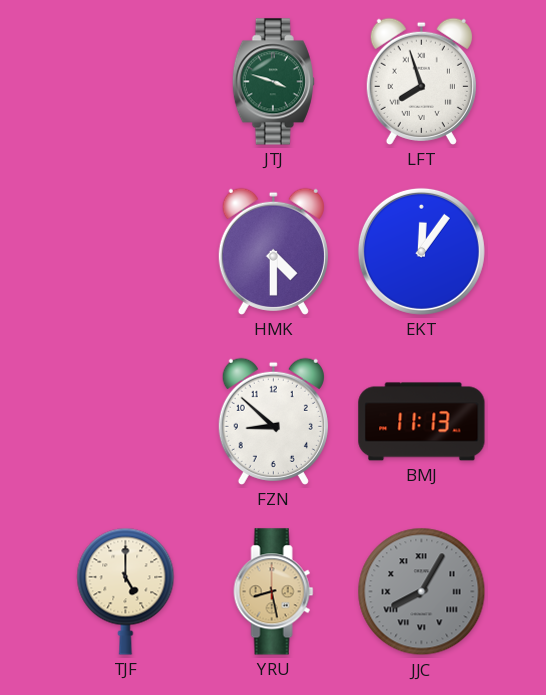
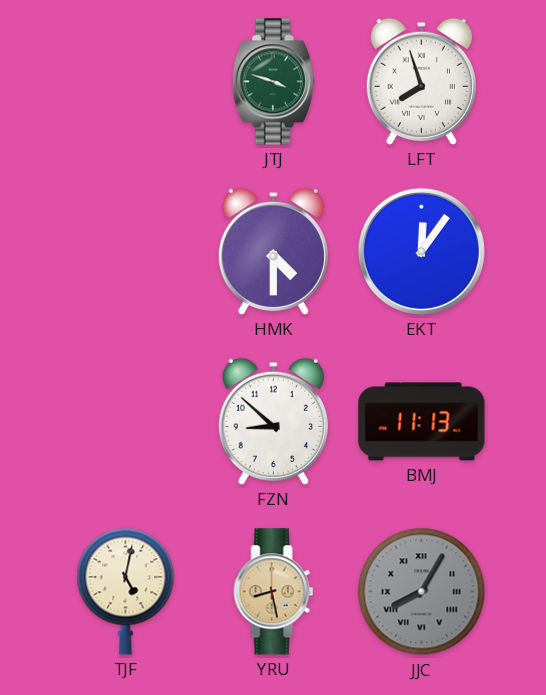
TJF: 5:00 -> 5:02
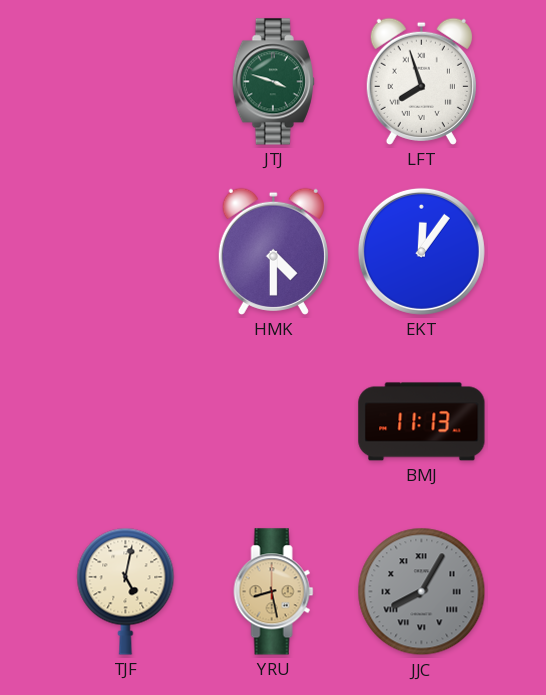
FZN: 8:52 -> none
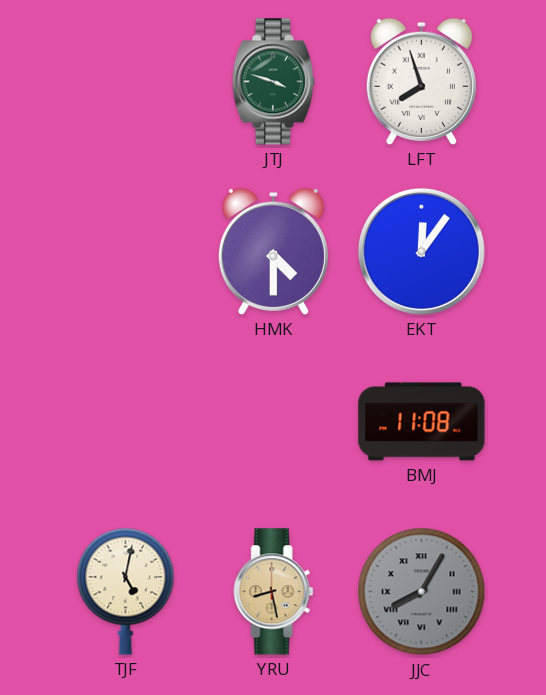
BMJ: 11:13 -> 11:08
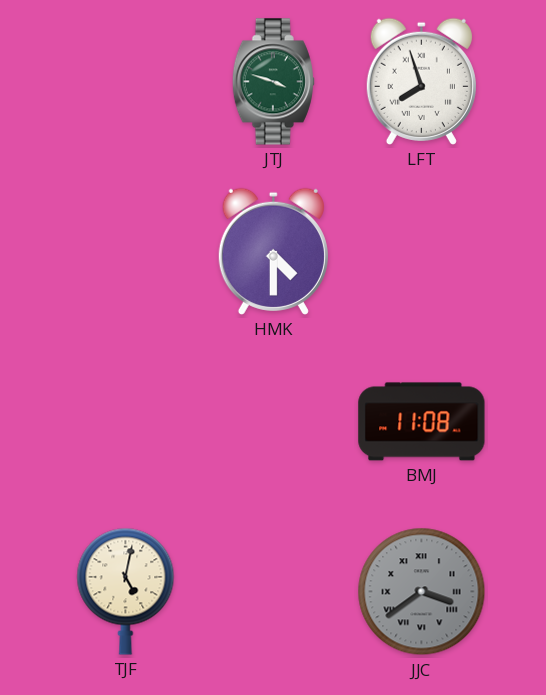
EKT: 12:06 -> none
YRU: 8:28 -> none
JJC: 8:05 -> 3:39
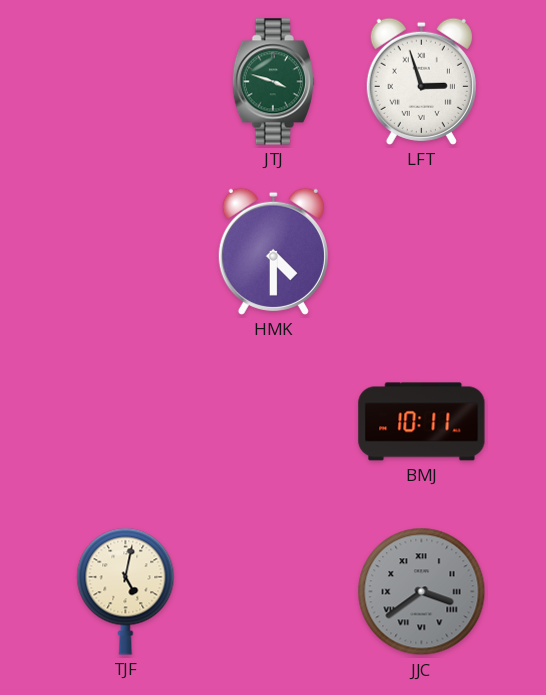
LFT: 7:57 -> 2:57
BMJ: 11:08 -> 10:11
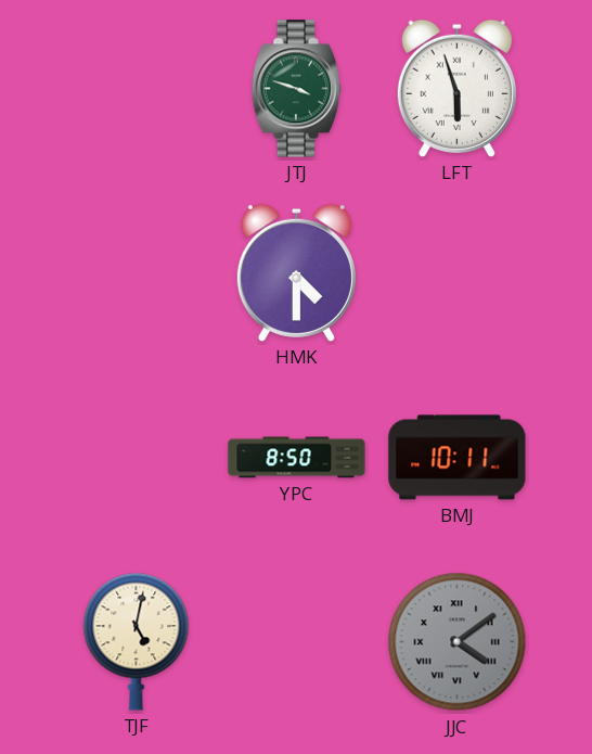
LFT: 2:57 -> 5:57
YPC: none -> 8:50
JJC: 3:39 -> 4:09
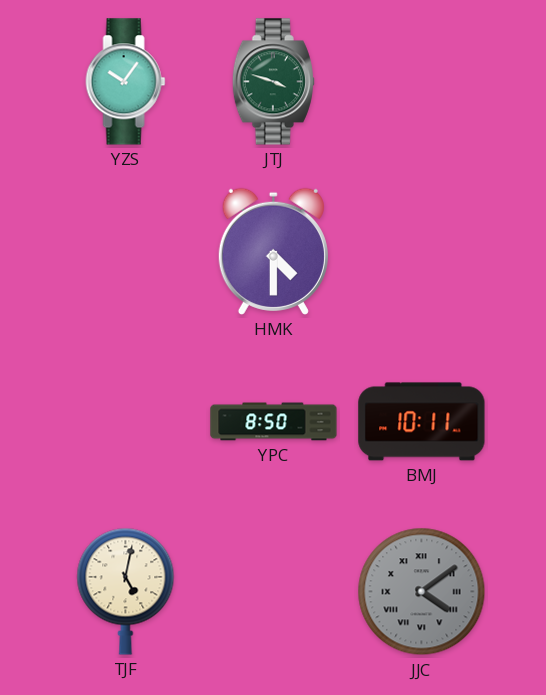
YZS: none -> 10:06
LFT: 5:57 -> none
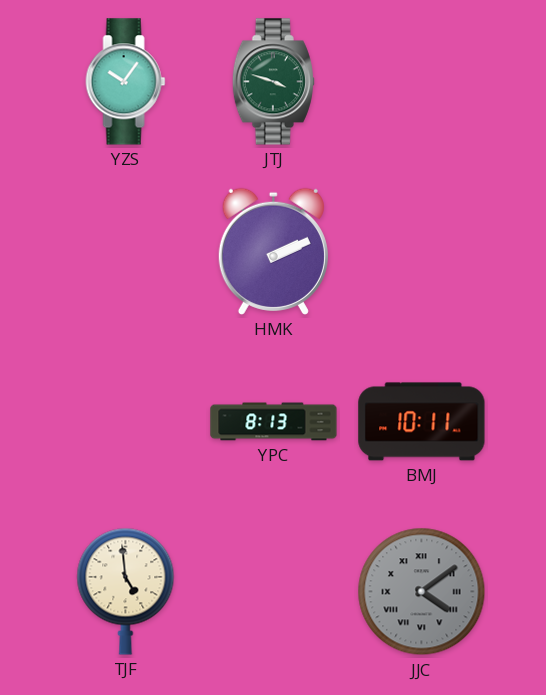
HMK: 4:30 -> 2:11
YPC: 8:50 -> 8:13
TJF: 5:02 -> 4:59
